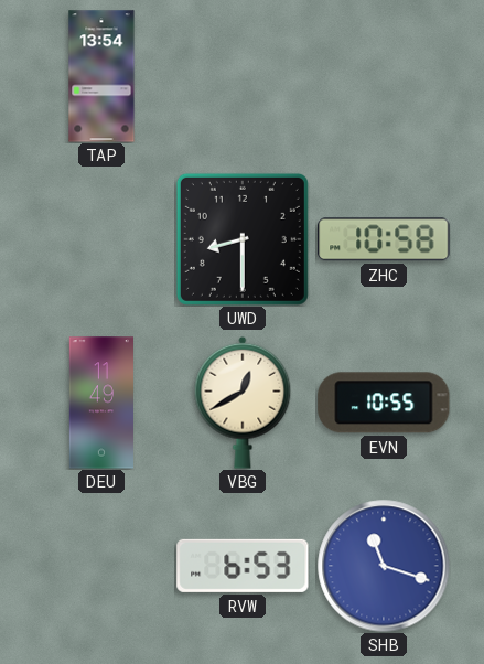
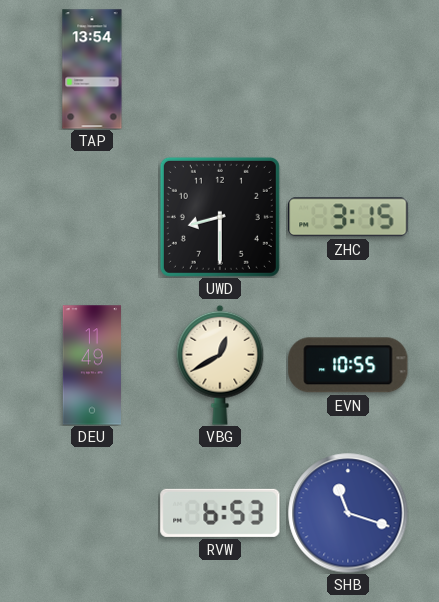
ZHC: 10:58 -> 3:15
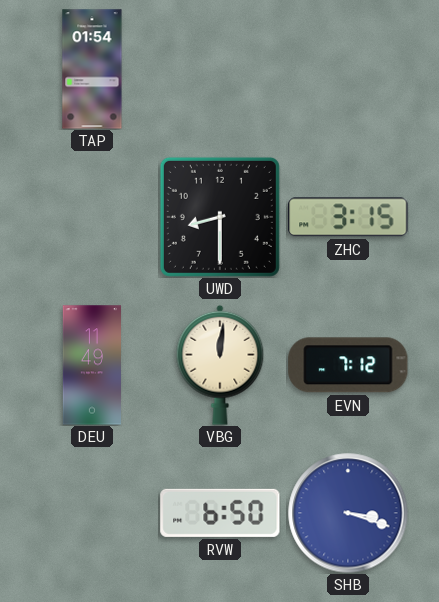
TAP: 13:54 -> 01:54
VBG: 12:40 -> 12:01
EVN: 10:55 -> 7:12
RVW: 6:53 -> 6:50
SHB: 11:18 -> 3:18
